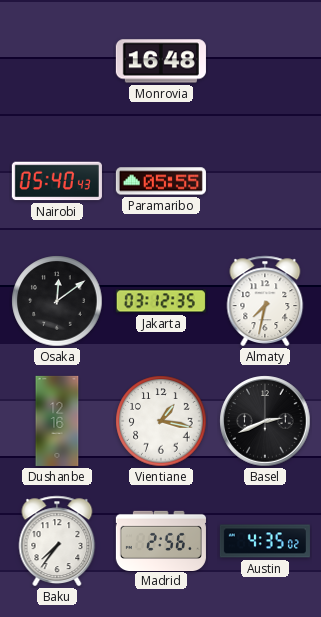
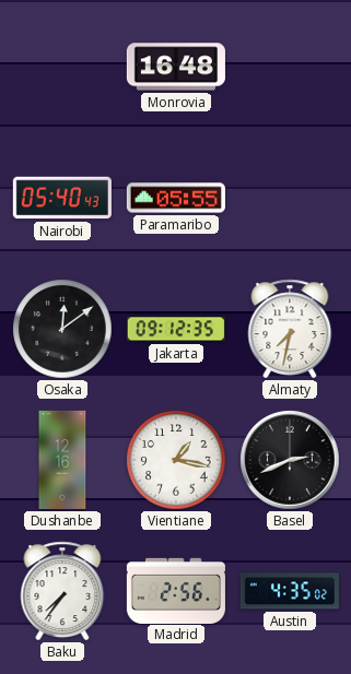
Jakarta: 03:12 -> 09:12
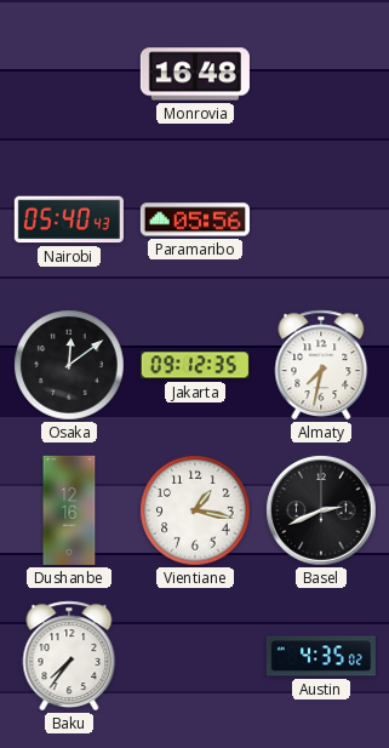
Paramaribo: 05:55 -> 05:56
Madrid: 2:56 -> none
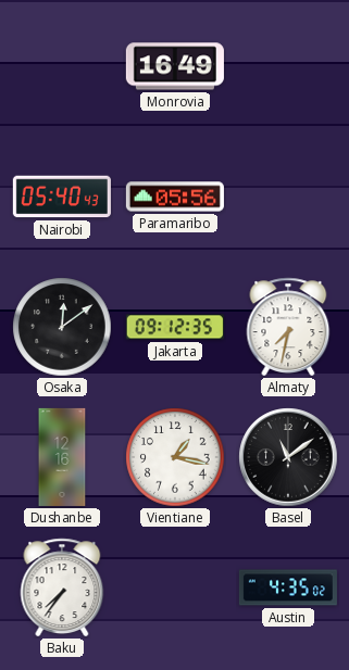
Monrovia: 16:48 -> 16:49
Basel: 2:41 -> 11:09
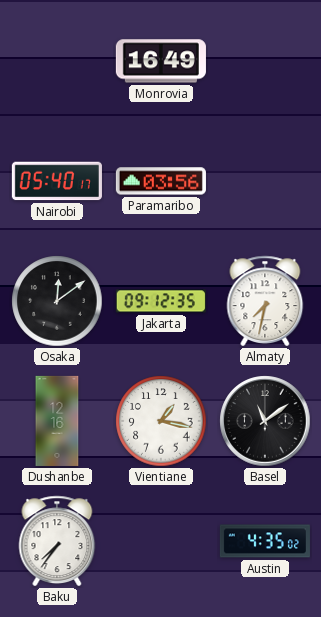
Nairobi: 05:40:43 -> 05:40:17
Paramaribo: 05:56 -> 03:56
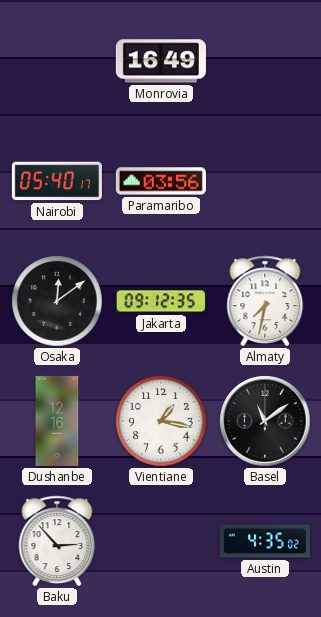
Baku: 7:36 -> 2:53
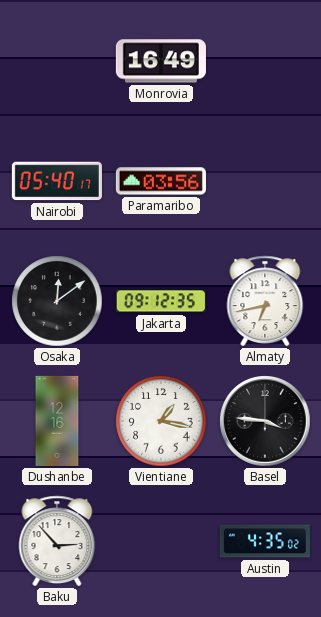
Almaty: 7:32 -> 6:43
Basel: 11:09 -> 3:46
